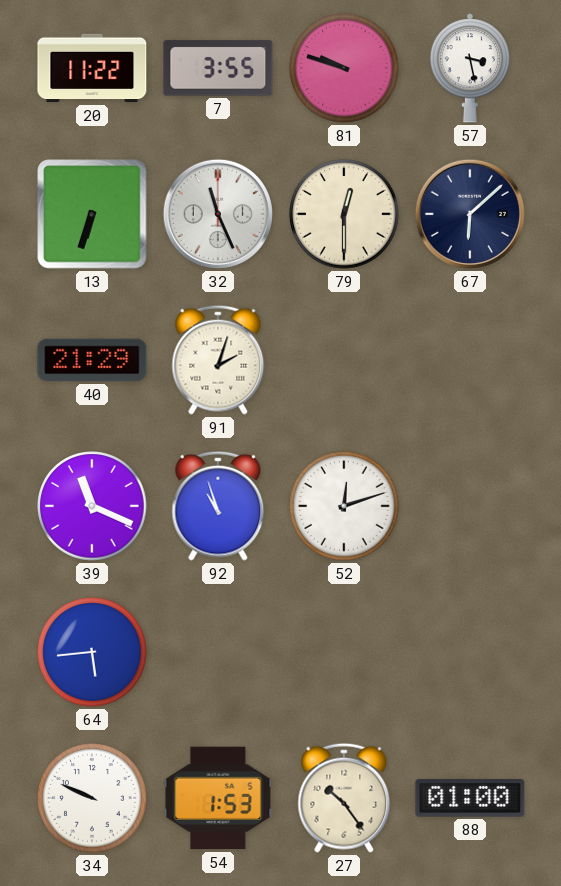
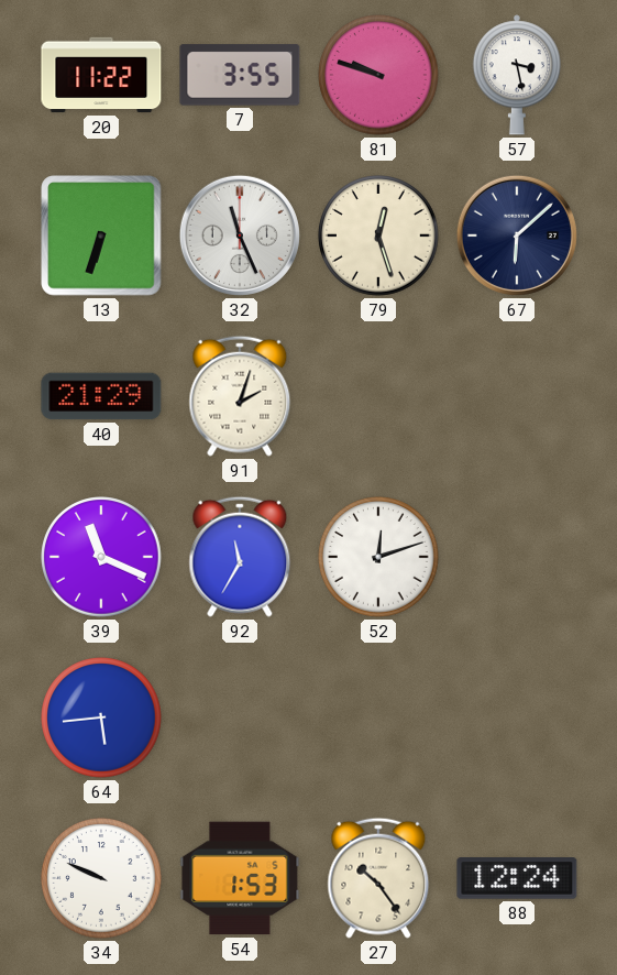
79: 12:30 -> 12:27
92: 10:57 -> 11:35
88: 01:00 -> 12:24
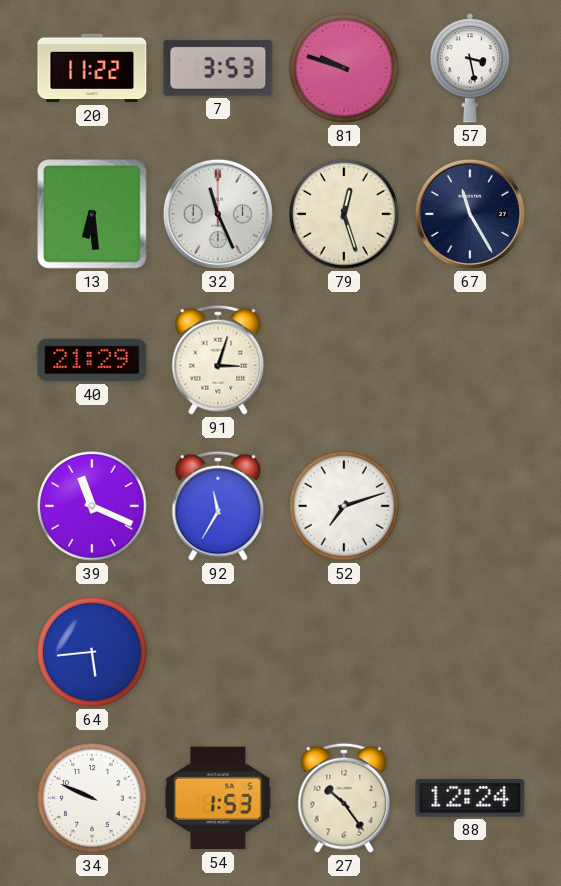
7: 3:55 -> 3:53
13: 6:33 -> 6:29
67: 6:08 -> 11:25
91: 2:03 -> 3:03
52: 12:12 -> 7:12
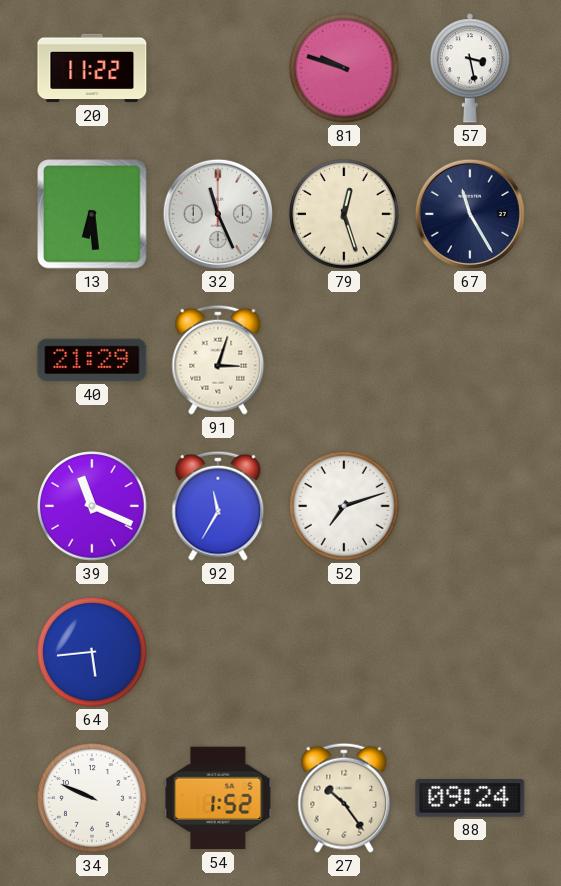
7: 3:53 -> none
54: 1:53 -> 1:52
88: 12:24 -> 09:24
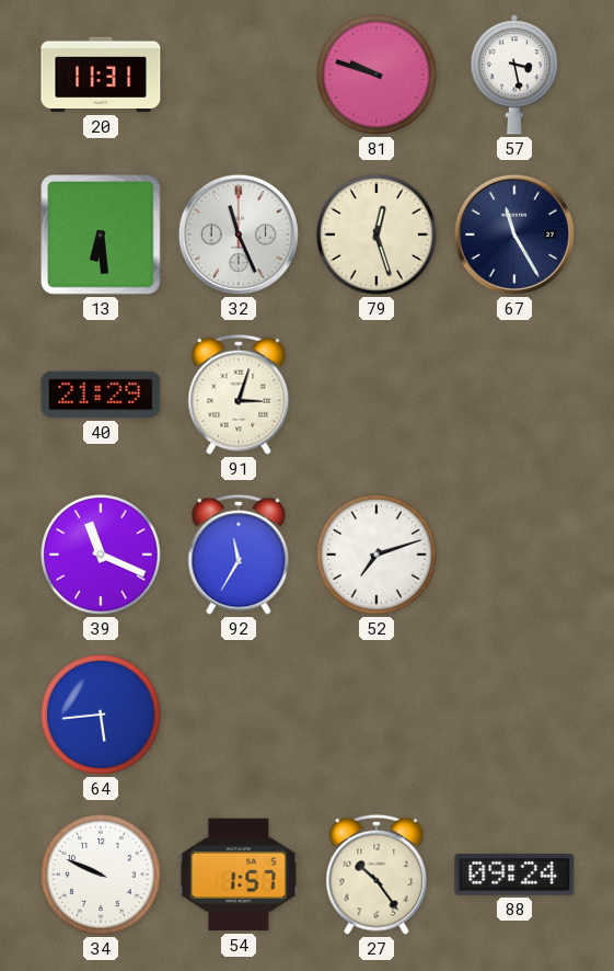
20: 11:22 -> 11:31
54: 1:52 -> 1:57
